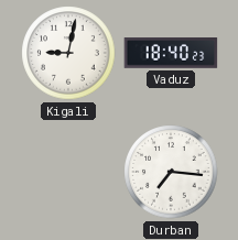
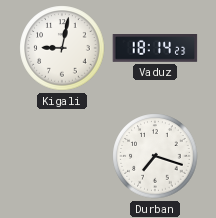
Vaduz: 18:40 -> 18:14
Durban: 7:16 -> 7:18
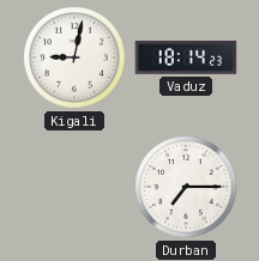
Durban: 7:18 -> 7:15
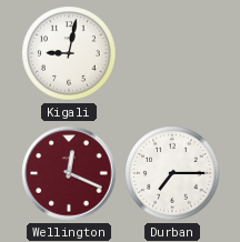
Vaduz: 18:14 -> none
Wellington: none -> 12:19
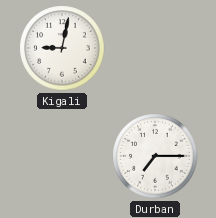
Wellington: 12:19 -> none
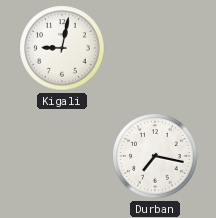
Durban: 7:15 -> 7:17
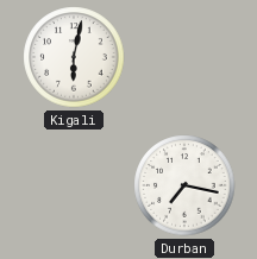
Kigali: 9:02 -> 6:02
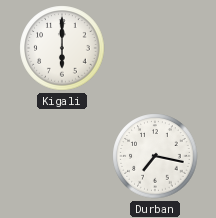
Kigali: 6:02 -> 6:00
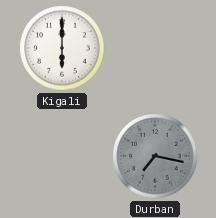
Durban dial: white -> grey
